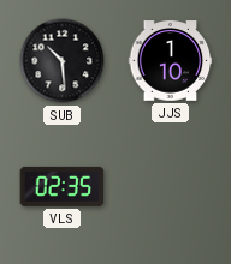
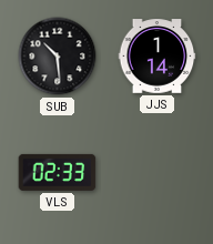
JJS: 1:10 -> 1:14
VLS: 02:35 -> 02:33
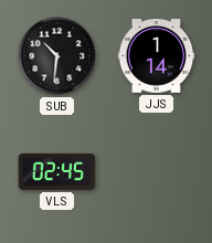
SUB: 10:29 -> 10:31
VLS: 02:33 -> 02:45
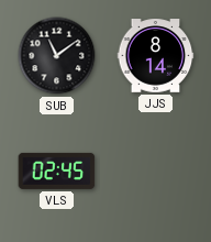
SUB: 10:31 -> 11:09
JJS: 1:14 -> 8:14
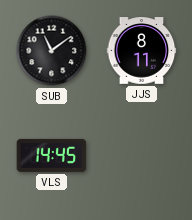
JJS: 8:14 -> 8:11
VLS: 02:45 -> 14:45
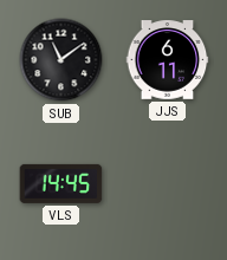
JJS: 8:11 -> 6:11
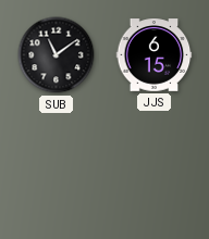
JJS: 6:11 -> 6:15
VLS: 14:45 -> none
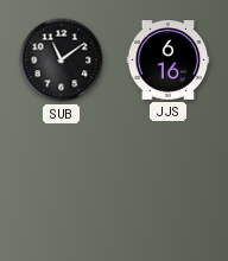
JJS: 6:15 -> 6:16
